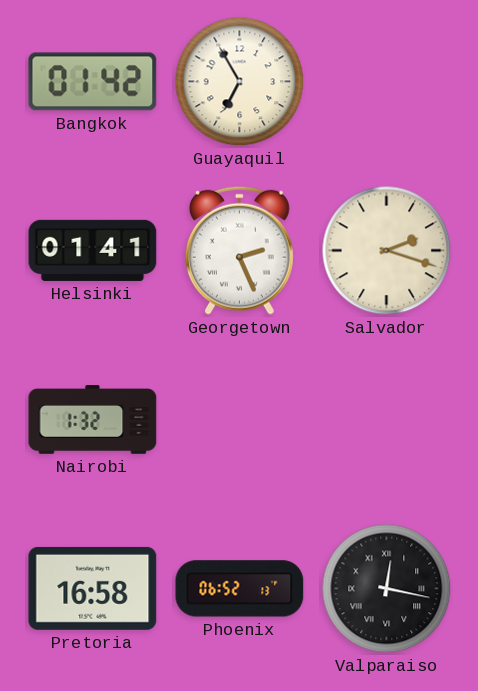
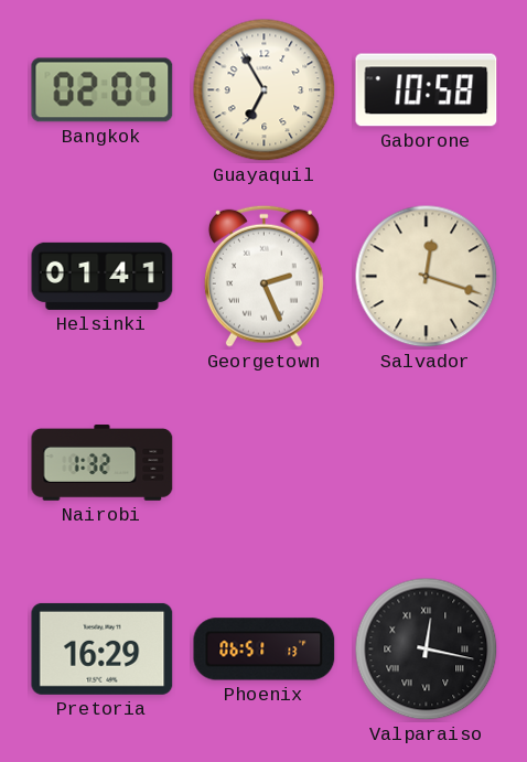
Bangkok: 01:42 -> 02:07
Gaborone: none -> 10:58
Salvador: 2:18 -> 12:18
Pretoria: 16:58 -> 16:29
Phoenix: 06:52 -> 06:51
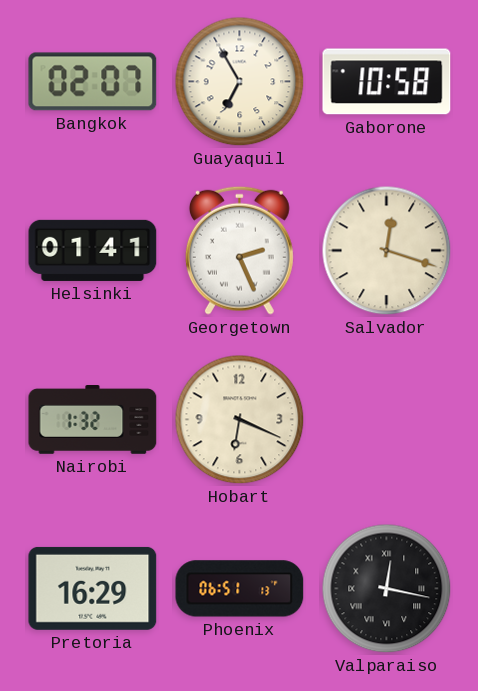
Hobart: none -> 6:19
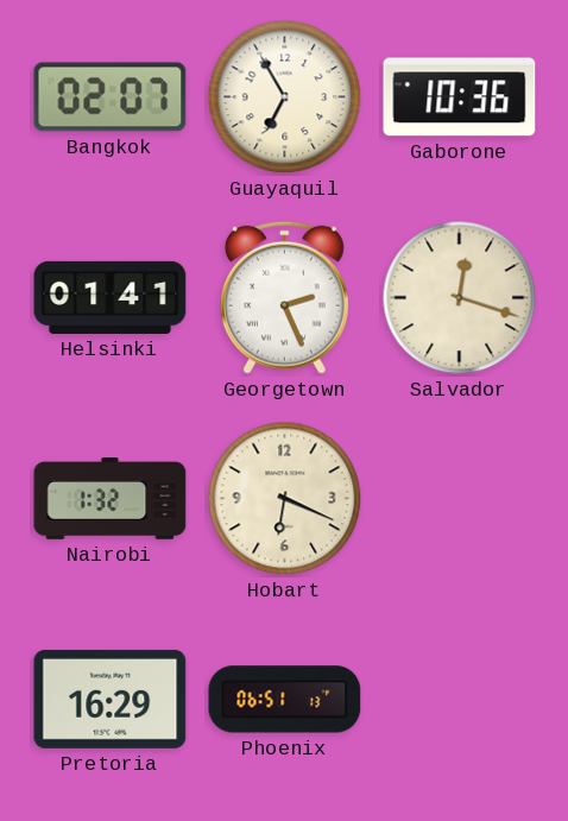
Gaborone: 10:58 -> 10:36
Valparaiso: 12:17 -> none
